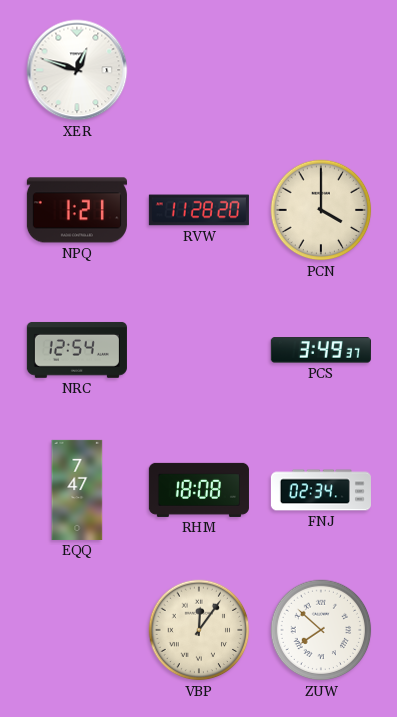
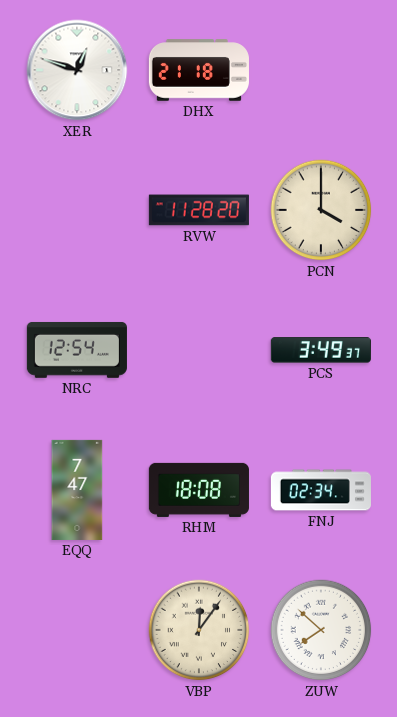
DHX: none -> 21:18
NPQ: 1:21 -> none
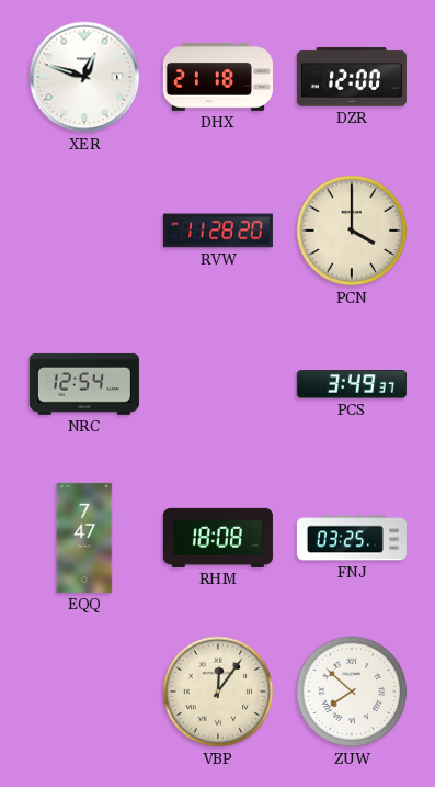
DZR: none -> 12:00
FNJ: 02:34 -> 03:25
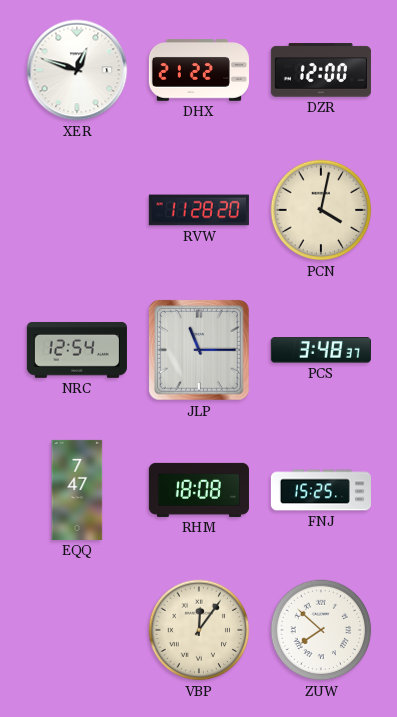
DHX: 21:18 -> 21:22
PCN: 4:00 -> 4:02
JLP: none -> 11:15
PCS: 3:49 -> 3:48
FNJ: 03:25 -> 15:25
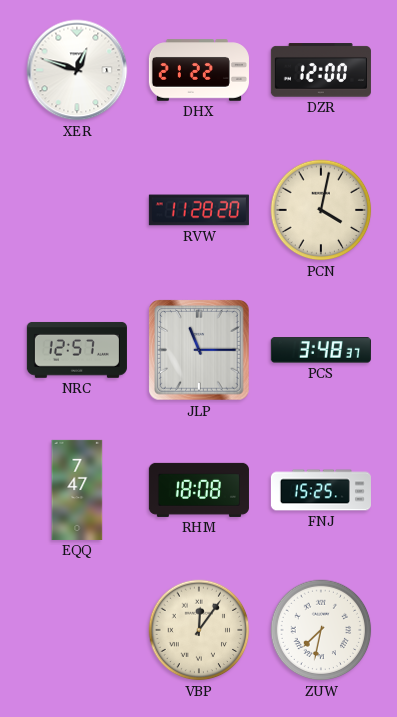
NRC: 12:54 -> 12:57
ZUW: 7:52 -> 7:32
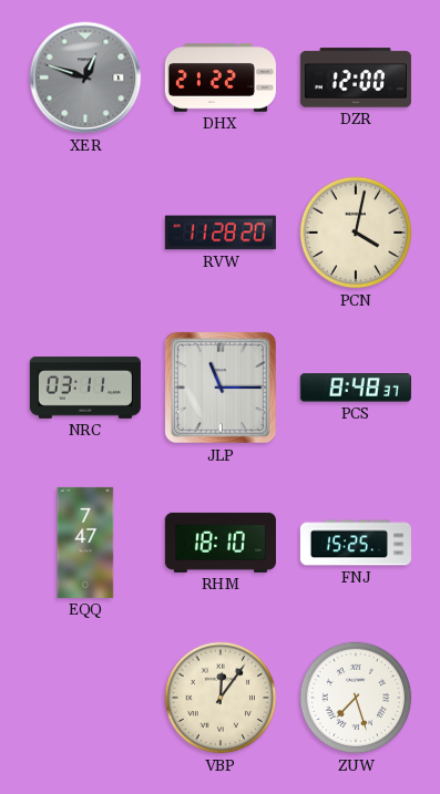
XER dial: white -> grey
NRC: 12:57 -> 03:11
PCS: 3:48 -> 8:48
RHM: 18:08 -> 18:10
ZUW: 7:32 -> 7:27
